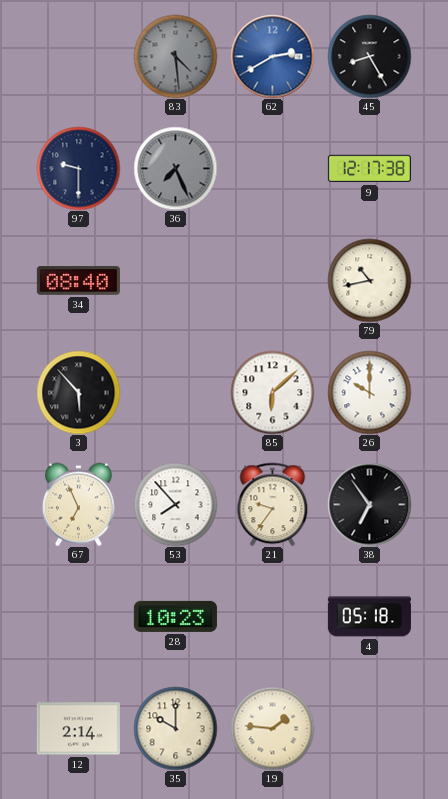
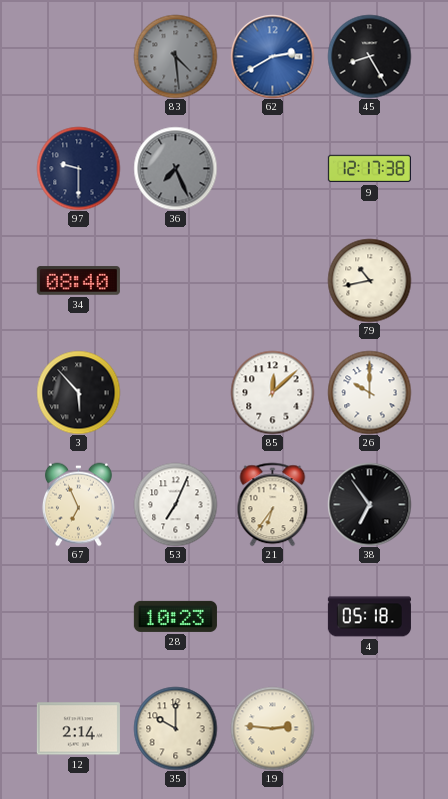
85: 6:08 -> 12:08
53: 7:53 -> 7:04
21: 9:36 -> 6:36
19: 1:46 -> 2:46
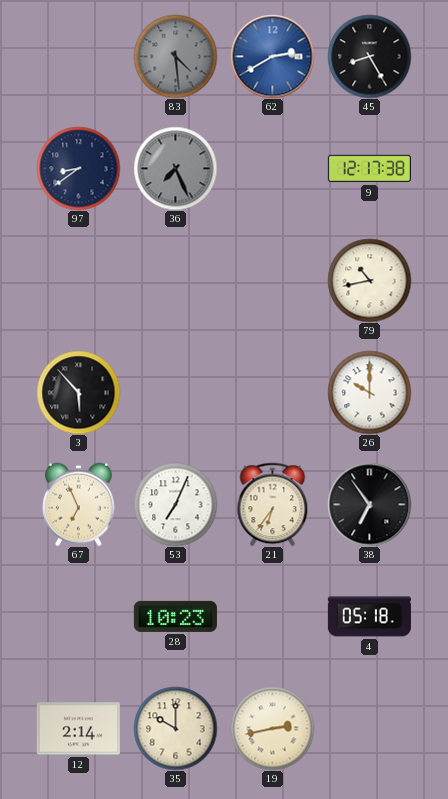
97: 9:30 -> 8:39
34: 08:40 -> none
85: 12:08 -> none
19: 2:46 -> 2:43
